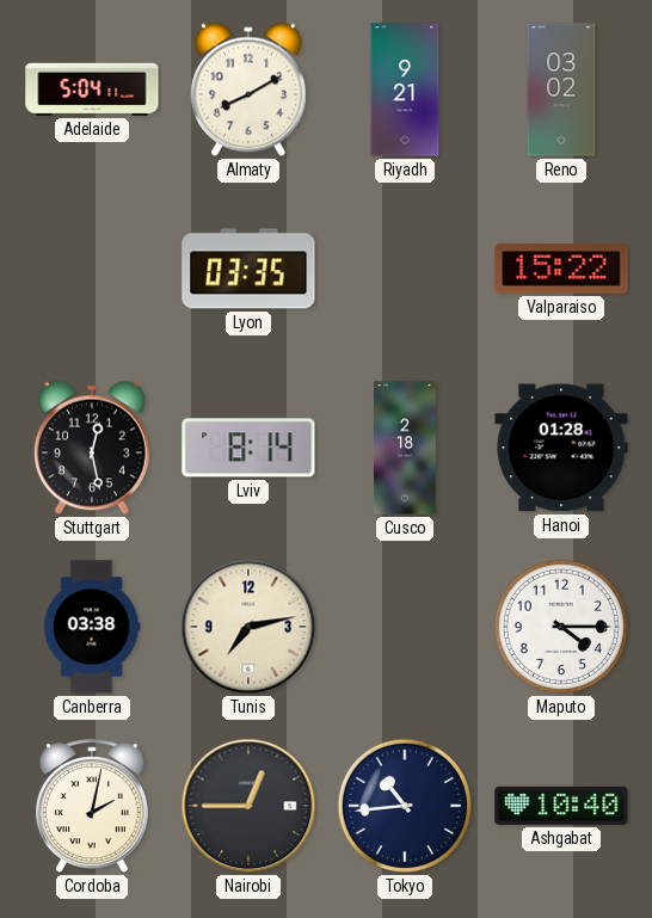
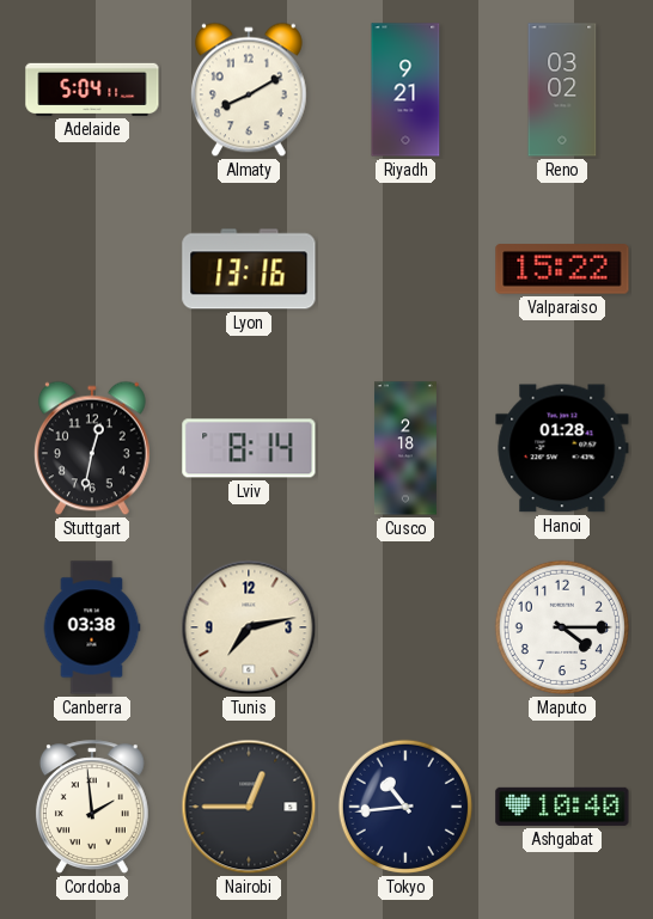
Lyon: 03:35 -> 13:16
Stuttgart: 12:28 -> 12:32
Cordoba: 2:02 -> 1:59
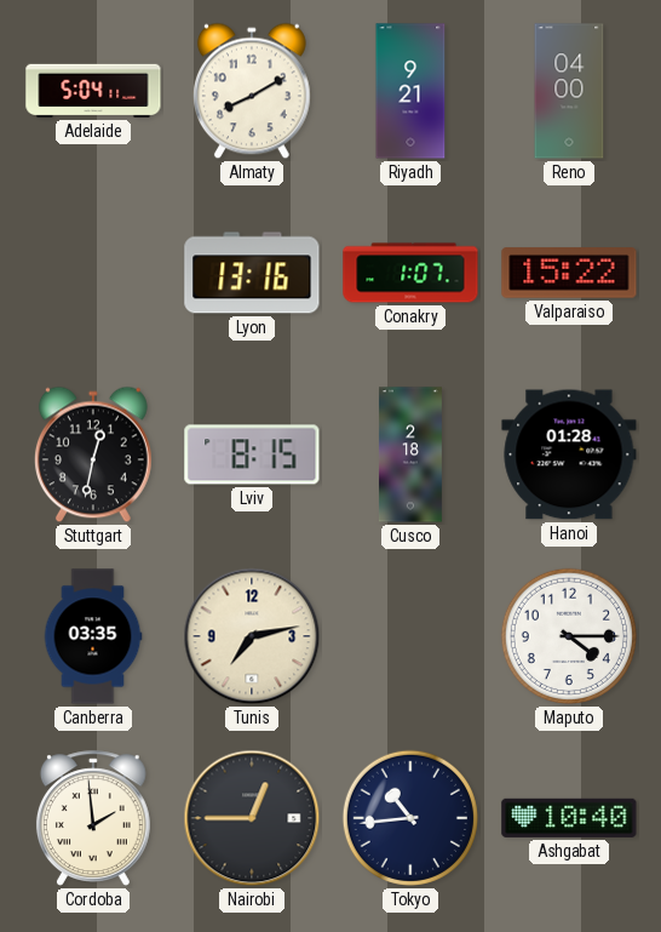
Reno: 03:02 -> 04:00
Conakry: none -> 1:07
Lviv: 8:14 -> 8:15
Canberra: 03:38 -> 03:35
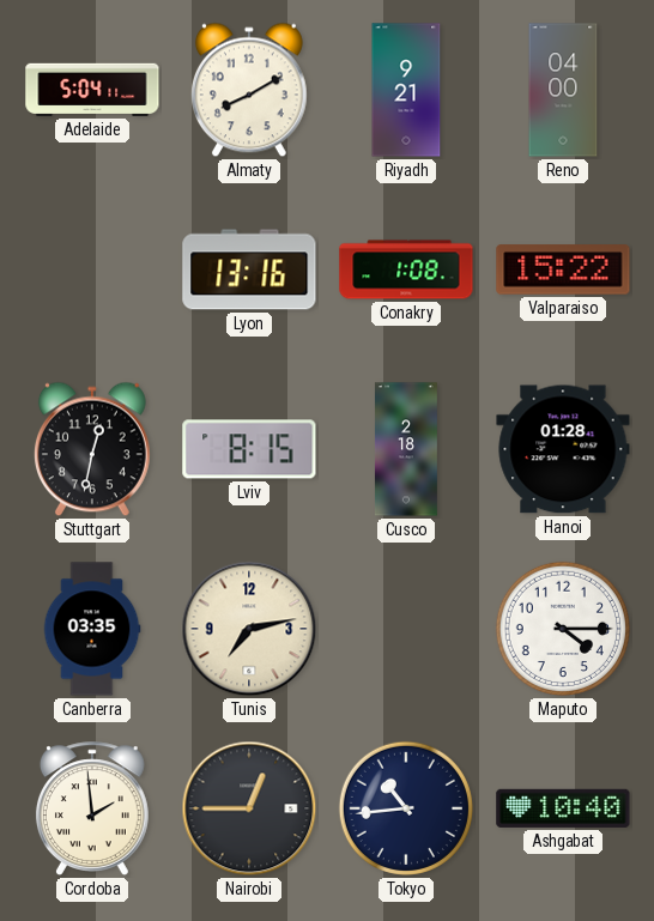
Conakry: 1:07 -> 1:08
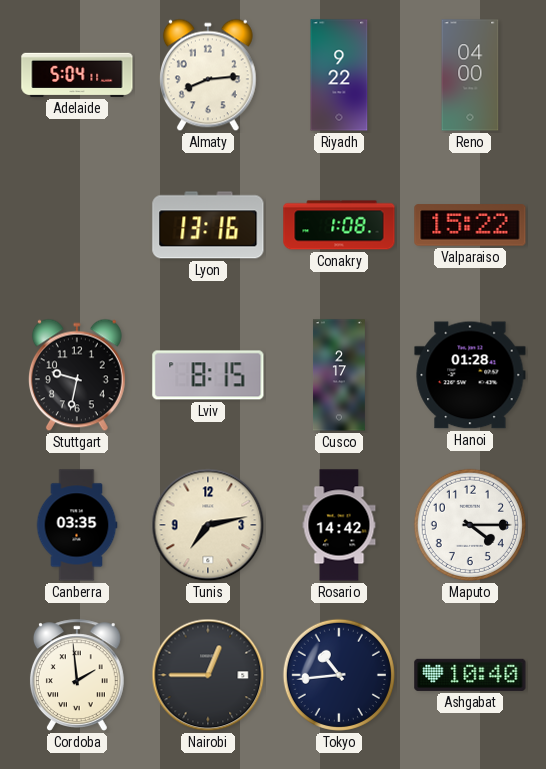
Almaty: 8:10 -> 8:14
Riyadh: 9:21 -> 9:22
Stuttgart: 12:32 -> 9:32
Cusco: 2:18 -> 2:17
Rosario: none -> 14:42
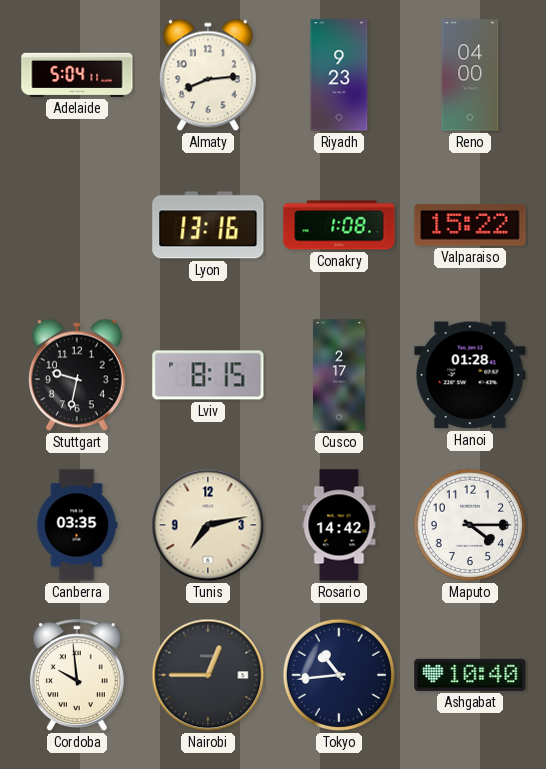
Riyadh: 9:22 -> 9:23
Cordoba: 1:59 -> 9:59
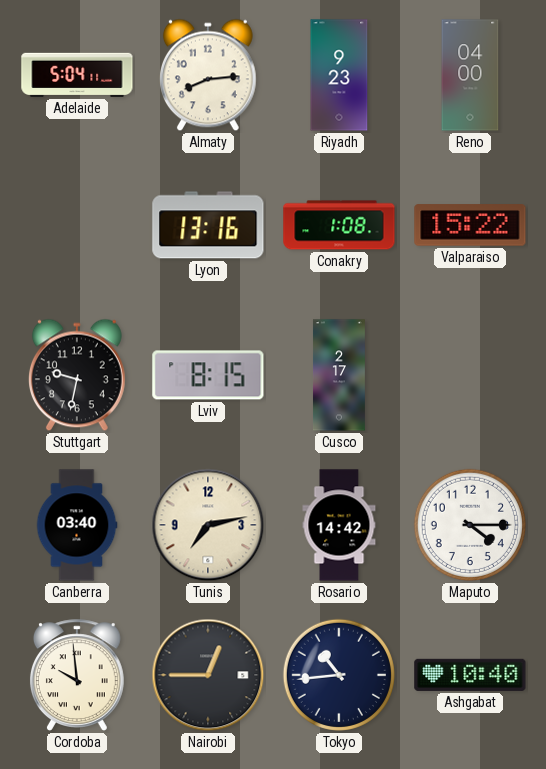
Hanoi: 01:28 -> none
Canberra: 03:35 -> 03:40
